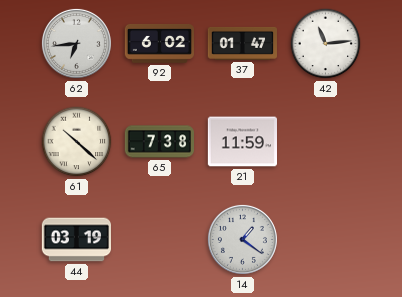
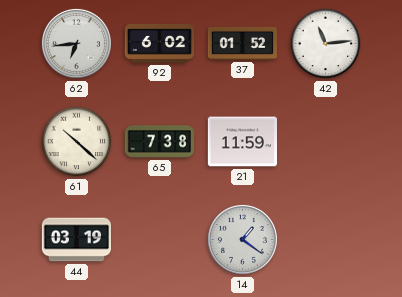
37: 01:47 -> 01:52
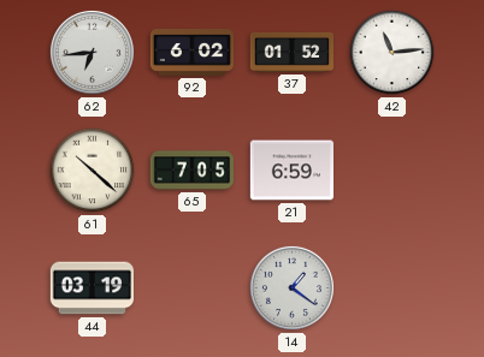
65: 7:38 -> 7:05
21: 11:59 -> 6:59
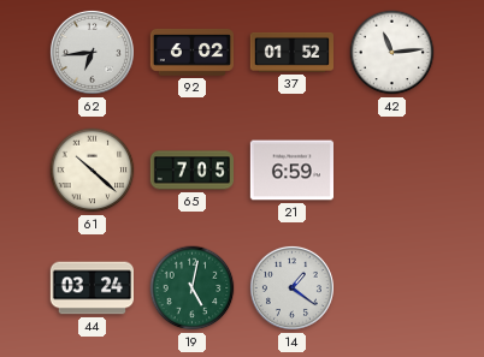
44: 03:19 -> 03:24
19: none -> 5:02
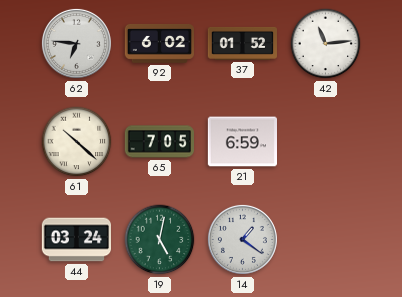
62: 6:44 -> 6:46
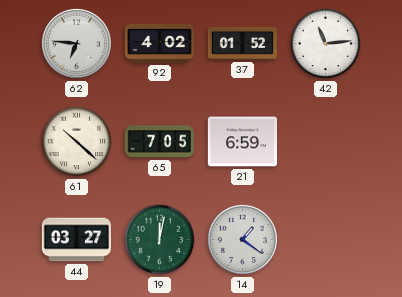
92: 6:02 -> 4:02
44: 03:24 -> 03:27
19: 5:02 -> 12:02
